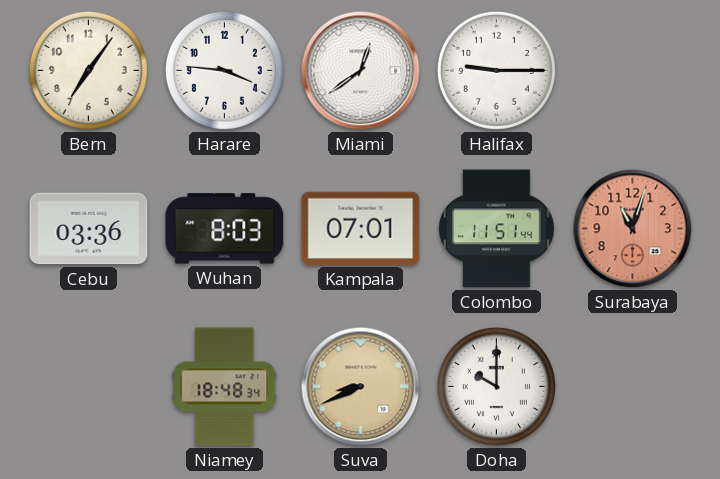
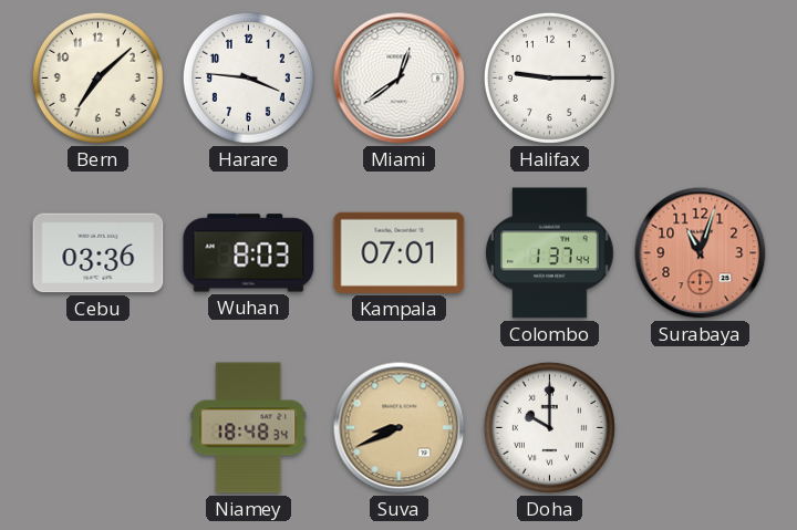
Bern: 7:06 -> 7:08
Colombo: 11:51 -> 1:37
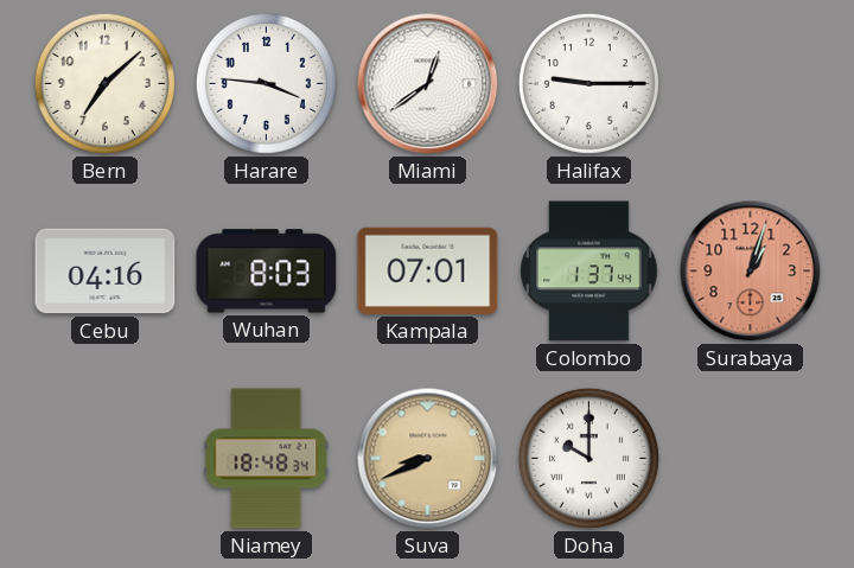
Cebu: 03:36 -> 04:16
Surabaya: 11:03 -> 1:03
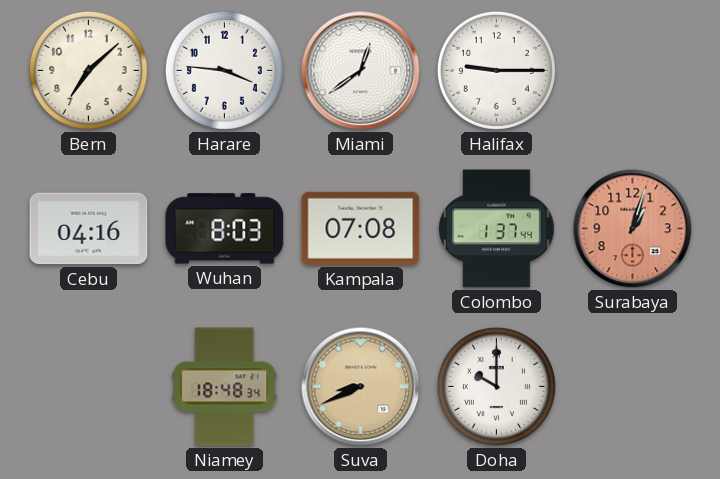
Kampala: 07:01 -> 07:08
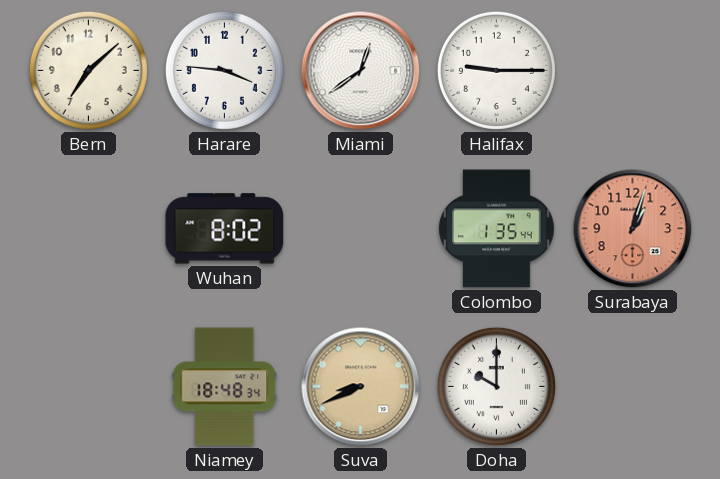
Cebu: 04:16 -> none
Wuhan: 8:03 -> 8:02
Kampala: 07:08 -> none
Colombo: 1:37 -> 1:35
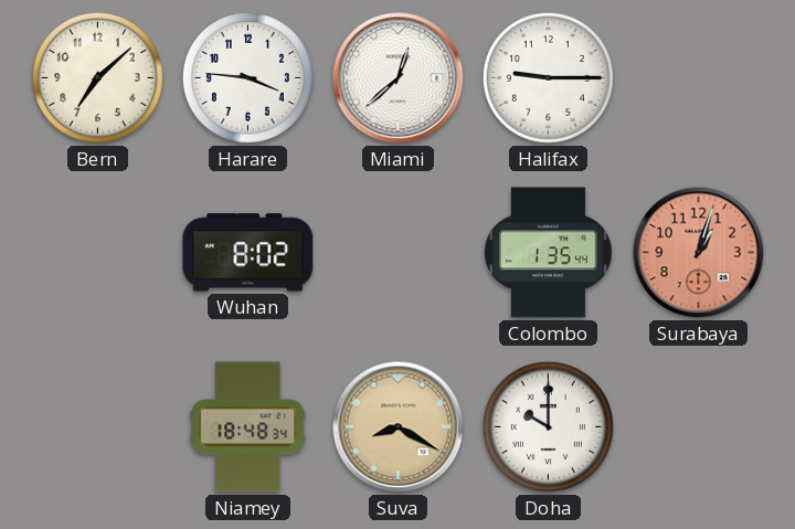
Miami: 12:39 -> 12:38
Suva: 8:41 -> 8:20
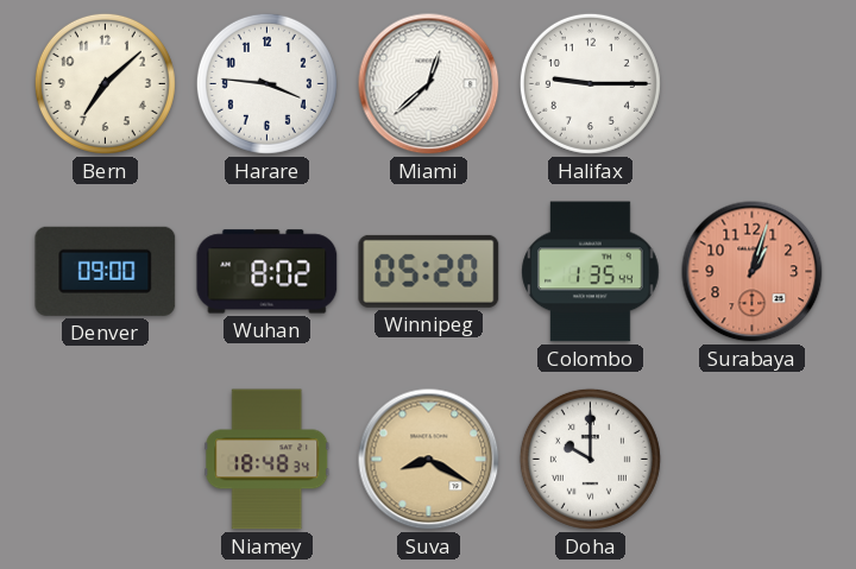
Denver: none -> 09:00
Winnipeg: none -> 05:20
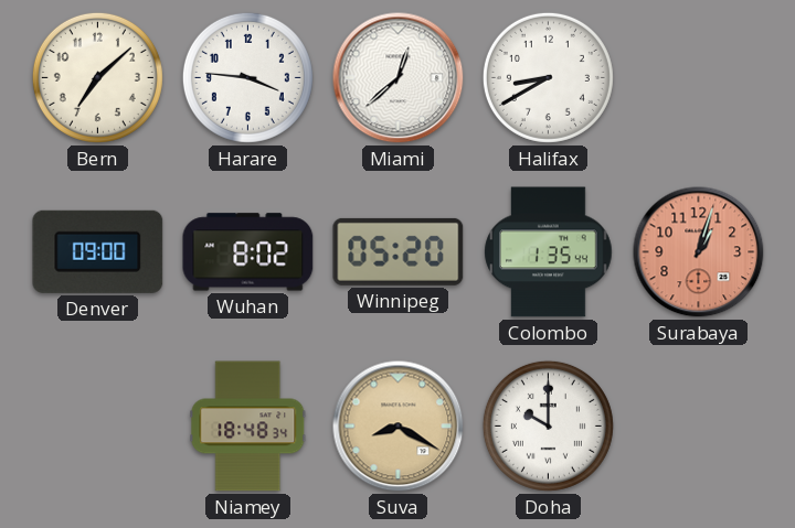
Halifax: 9:15 -> 8:40
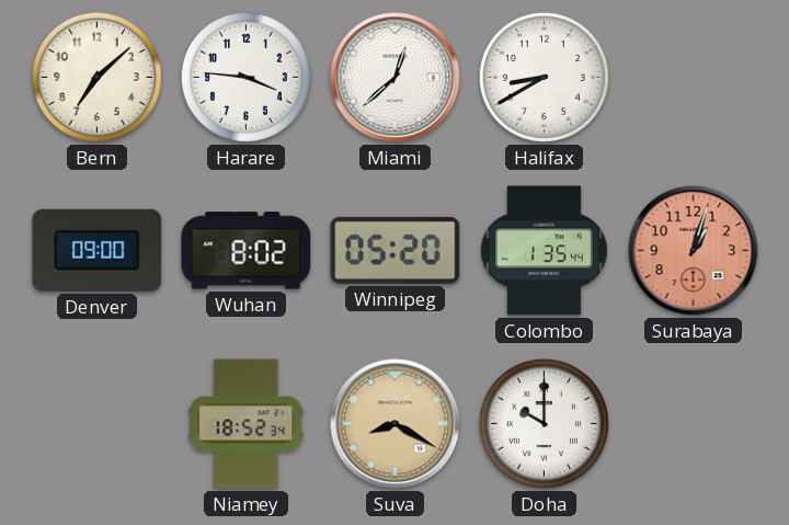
Niamey: 18:48 -> 18:52
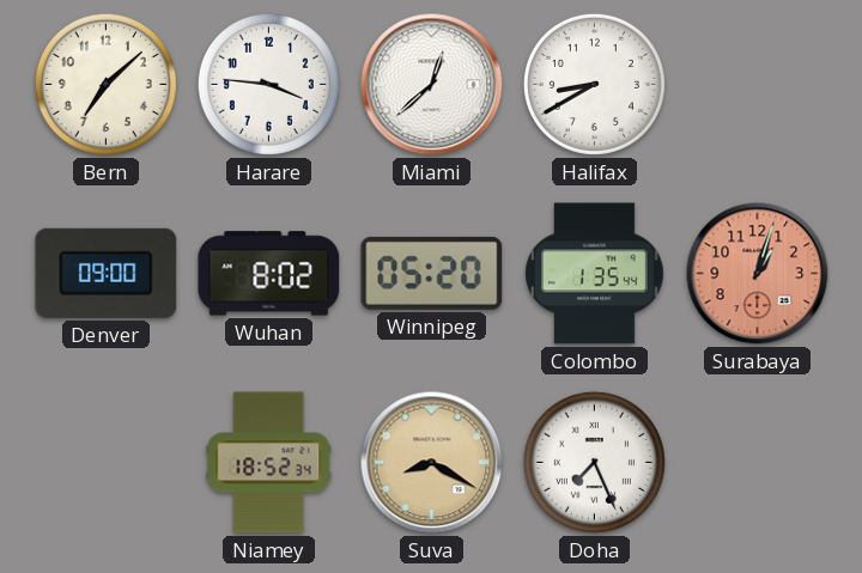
Doha: 10:00 -> 7:26
